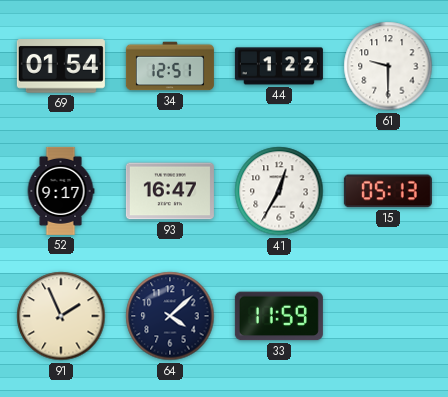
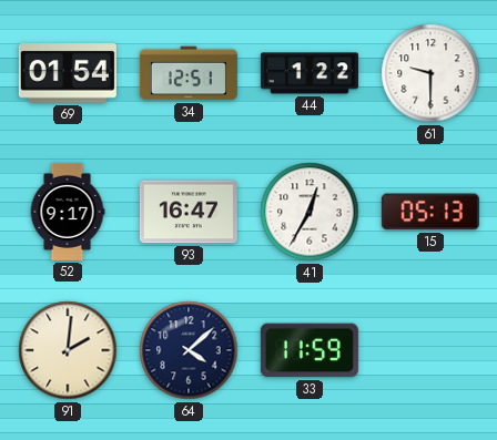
91: 1:56 -> 2:01
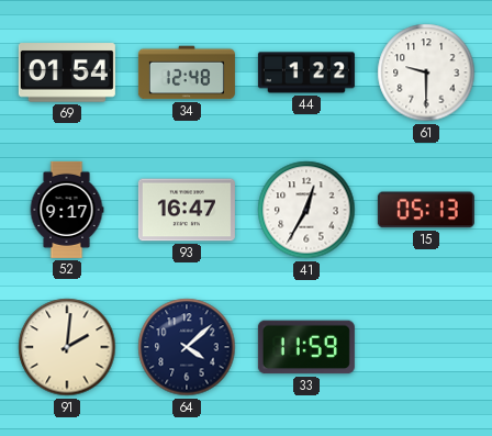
34: 12:51 -> 12:48
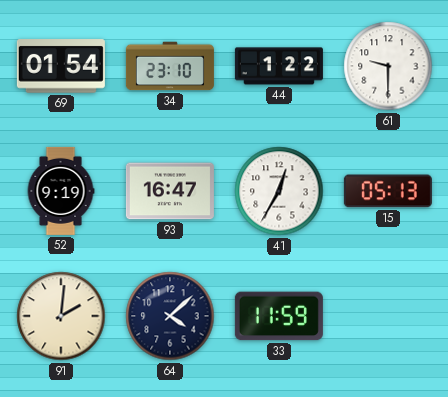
34: 12:48 -> 23:10
52: 9:17 -> 9:19
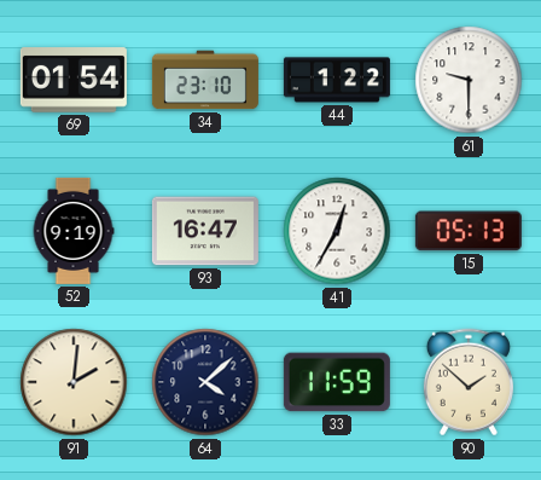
90: none -> 1:52
